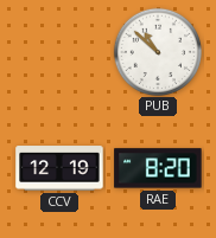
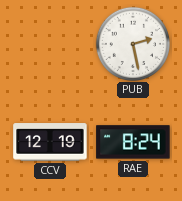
PUB: 10:52 -> 2:28
RAE: 8:20 -> 8:24
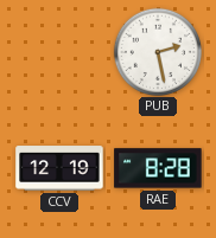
RAE: 8:24 -> 8:28
